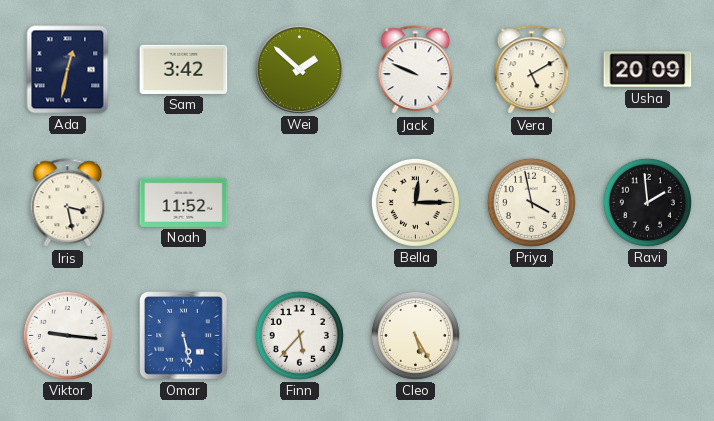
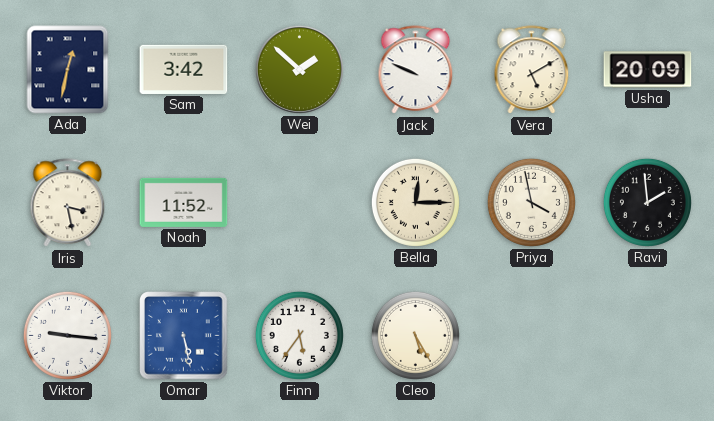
Finn: 5:37 -> 5:36
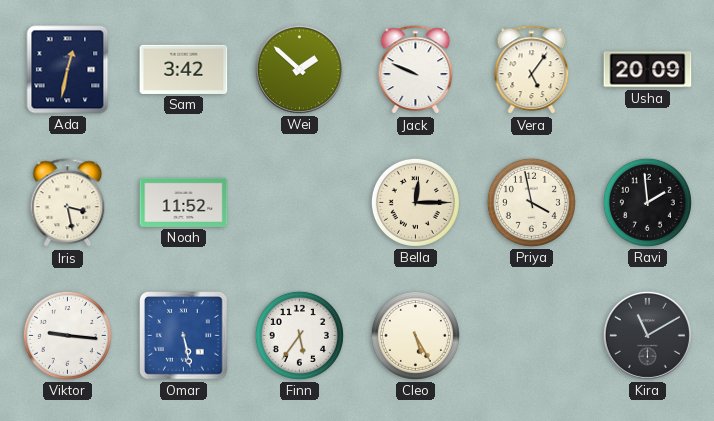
Vera: 5:10 -> 5:06
Kira: none -> 11:10
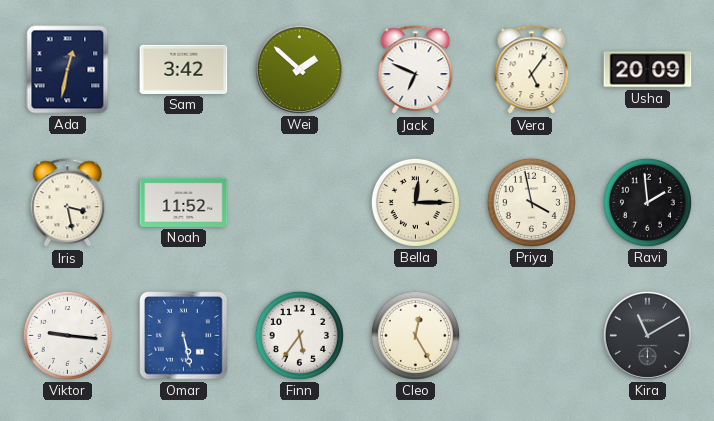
Jack: 9:49 -> 6:49
Cleo: 5:25 -> 12:25
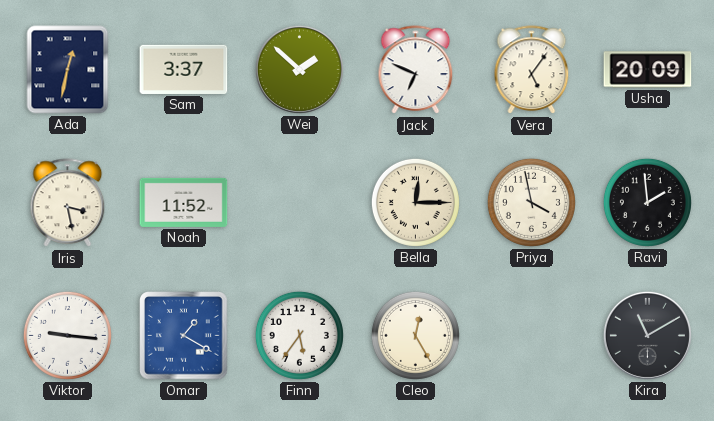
Sam: 3:42 -> 3:37
Omar: 5:28 -> 1:20
